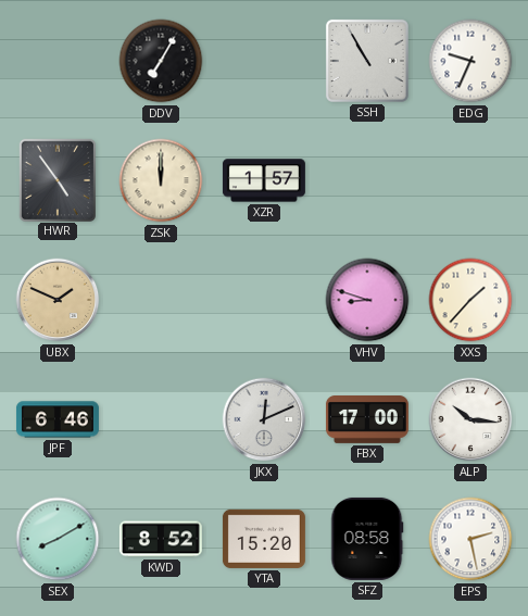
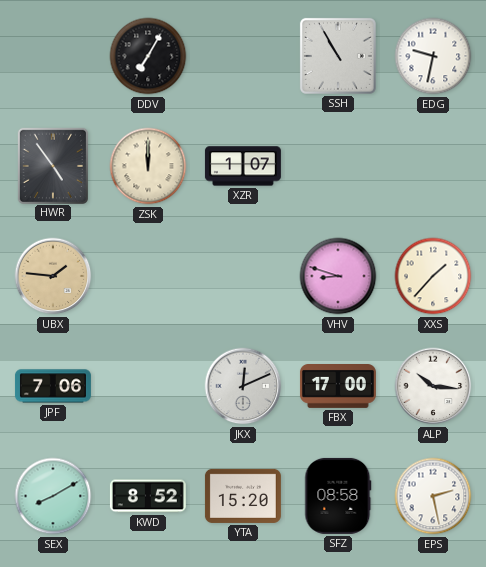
EDG: 9:34 -> 9:32
XZR: 1:57 -> 1:07
UBX: 1:49 -> 1:46
JPF: 6:46 -> 7:06
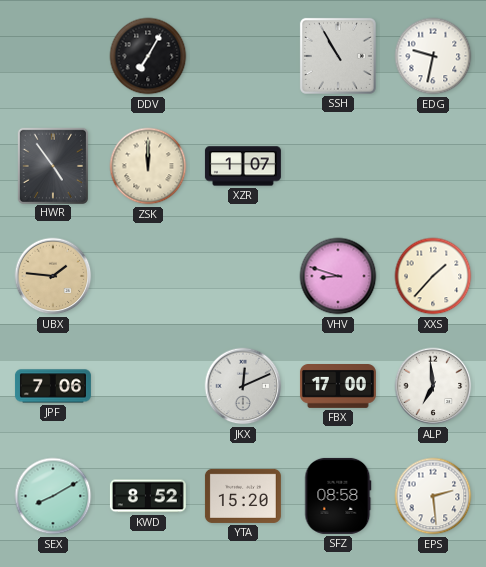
ALP: 10:16 -> 6:59
EPS: 2:28 -> 2:29
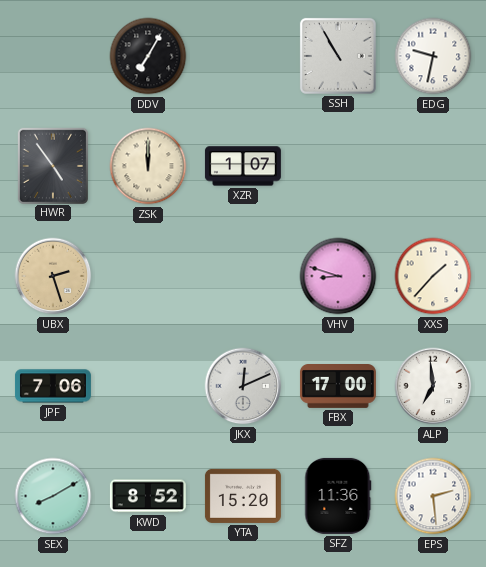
UBX: 1:46 -> 2:27
SFZ: 08:58 -> 11:36
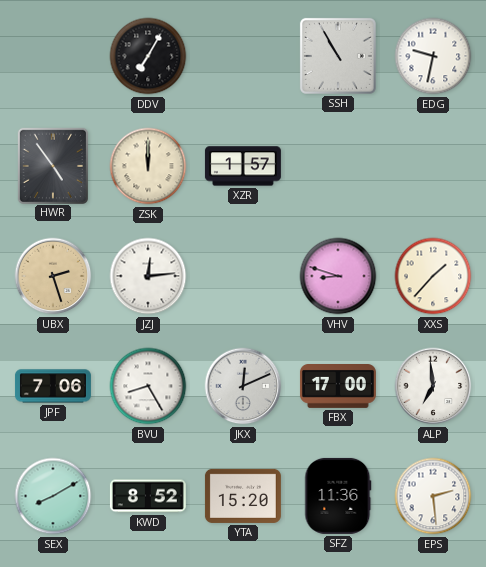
XZR: 1:07 -> 1:57
JZJ: none -> 12:14
BVU: none -> 8:25
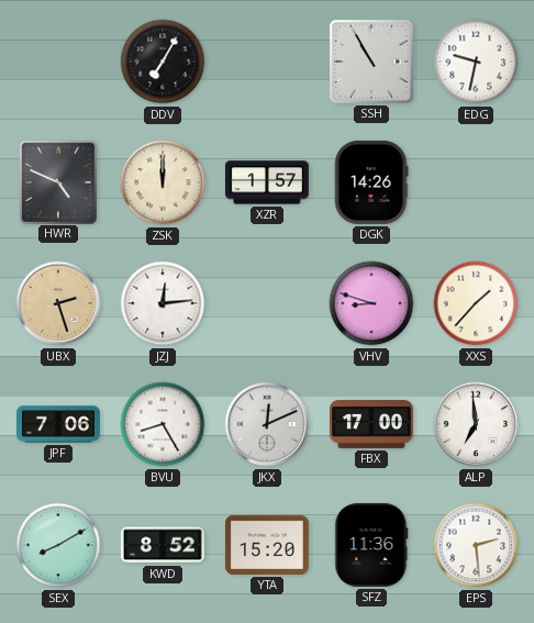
HWR: 4:54 -> 4:49
DGK: none -> 14:26
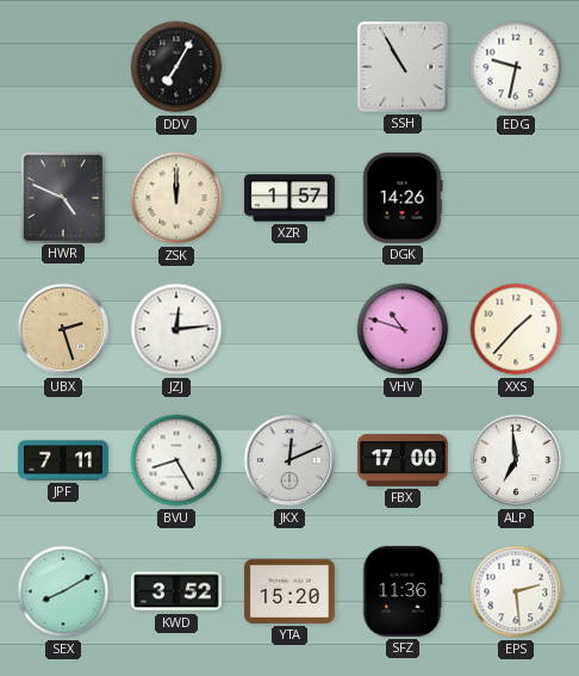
VHV: 8:48 -> 10:48
JPF: 7:06 -> 7:11
KWD: 8:52 -> 3:52
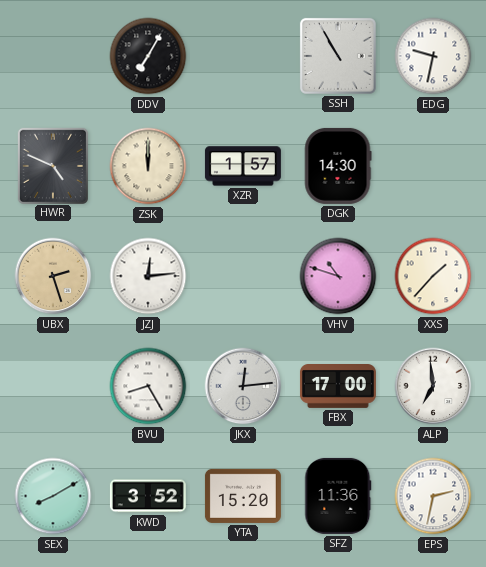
DGK: 14:26 -> 14:30
JPF: 7:11 -> none
JKX: 12:11 -> 12:14
EPS: 2:29 -> 2:32
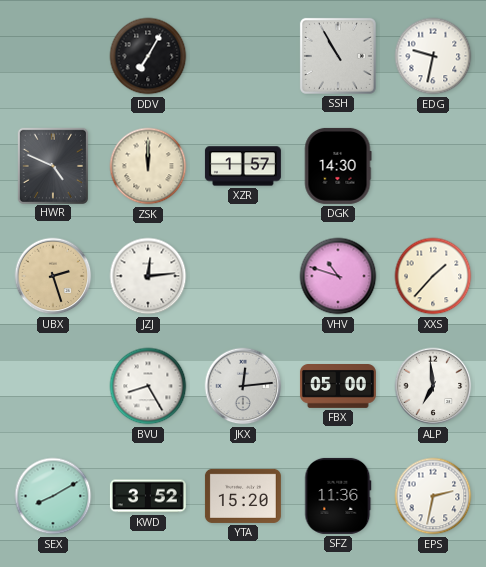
FBX: 17:00 -> 05:00
